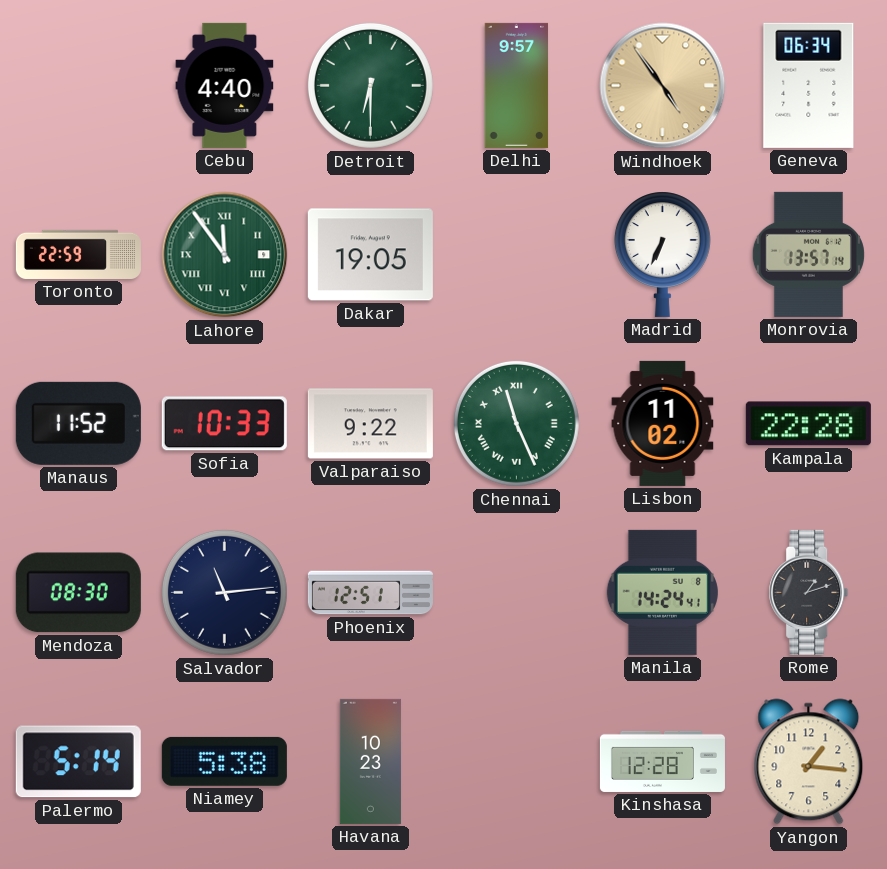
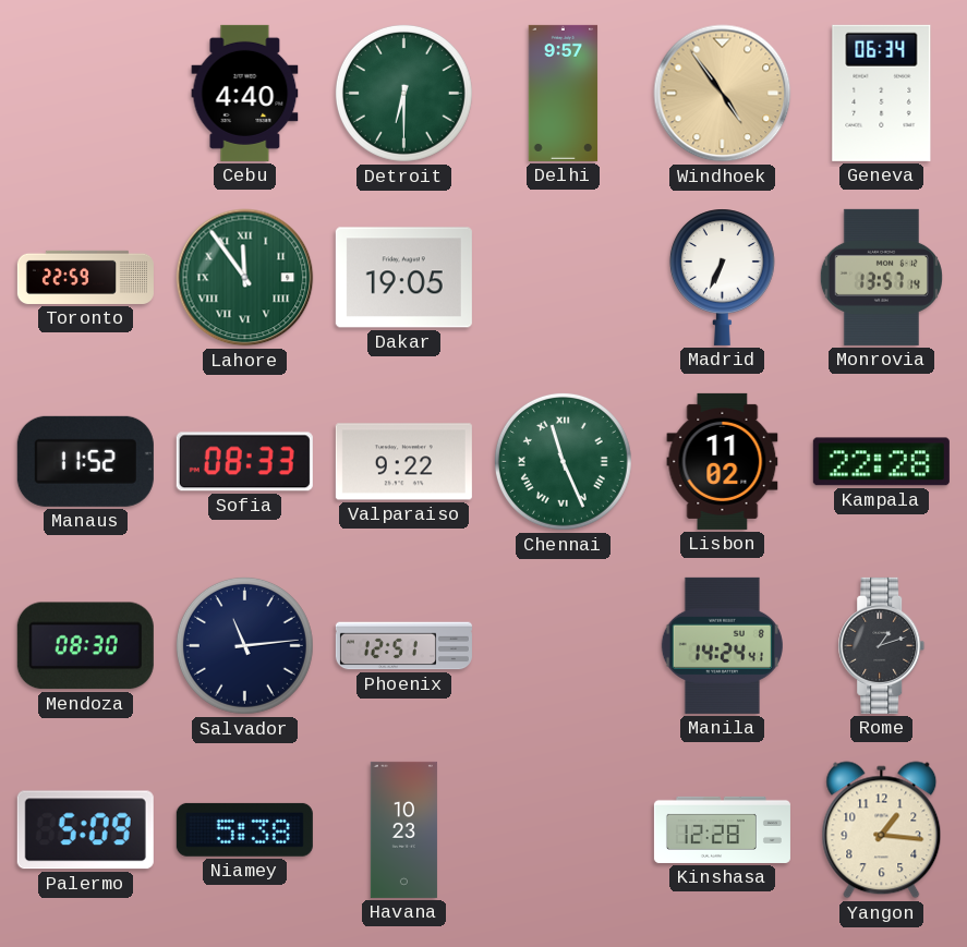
Sofia: 10:33 -> 08:33
Palermo: 5:14 -> 5:09
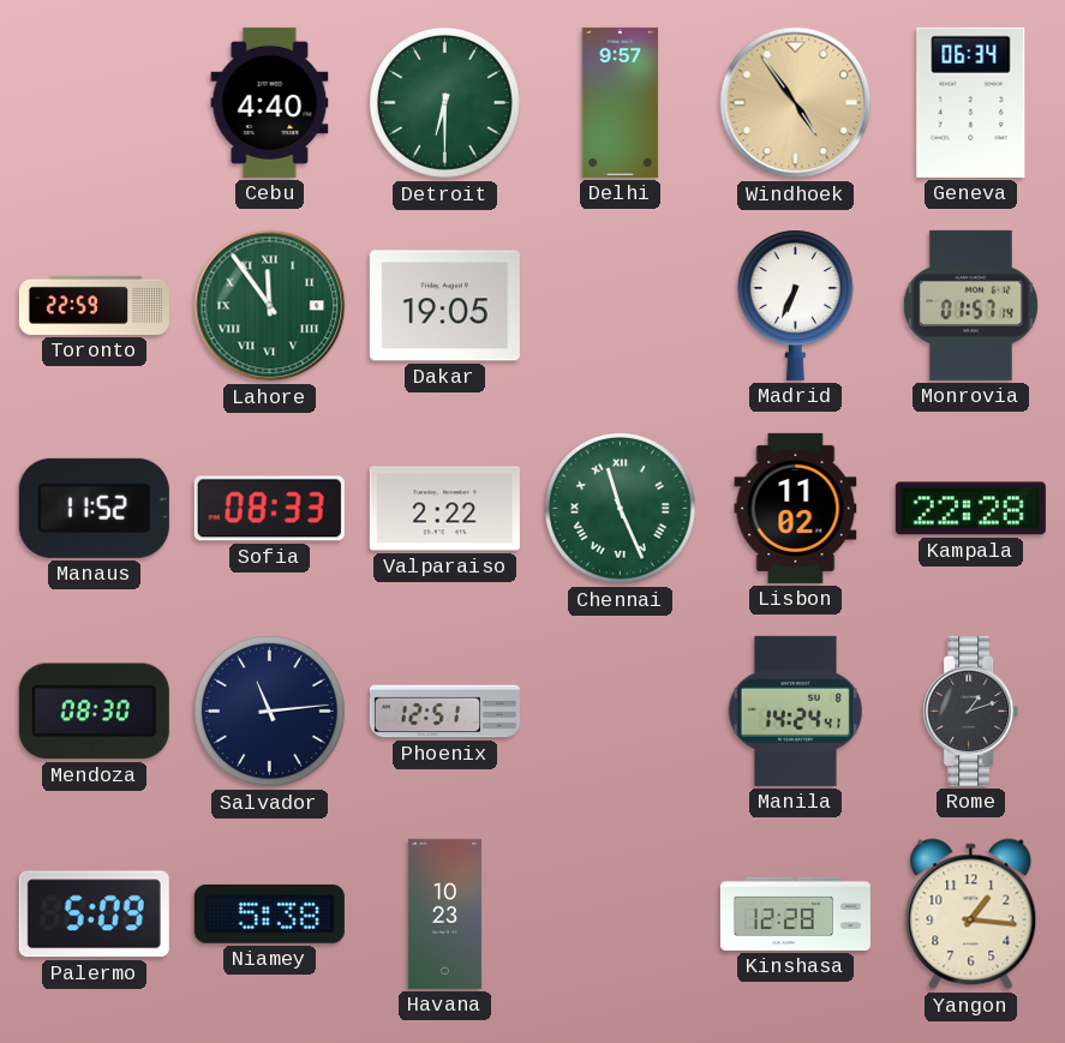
Monrovia: 13:57 -> 01:57
Valparaiso: 9:22 -> 2:22
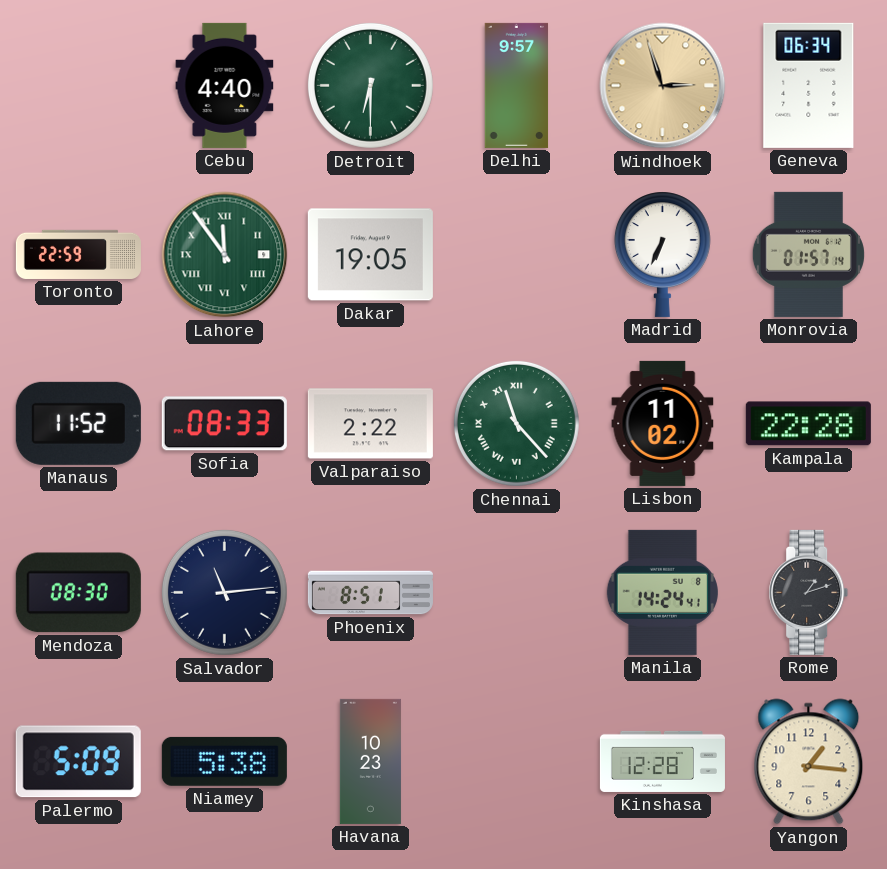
Windhoek: 4:54 -> 2:57
Chennai: 11:26 -> 11:23
Phoenix: 12:51 -> 8:51
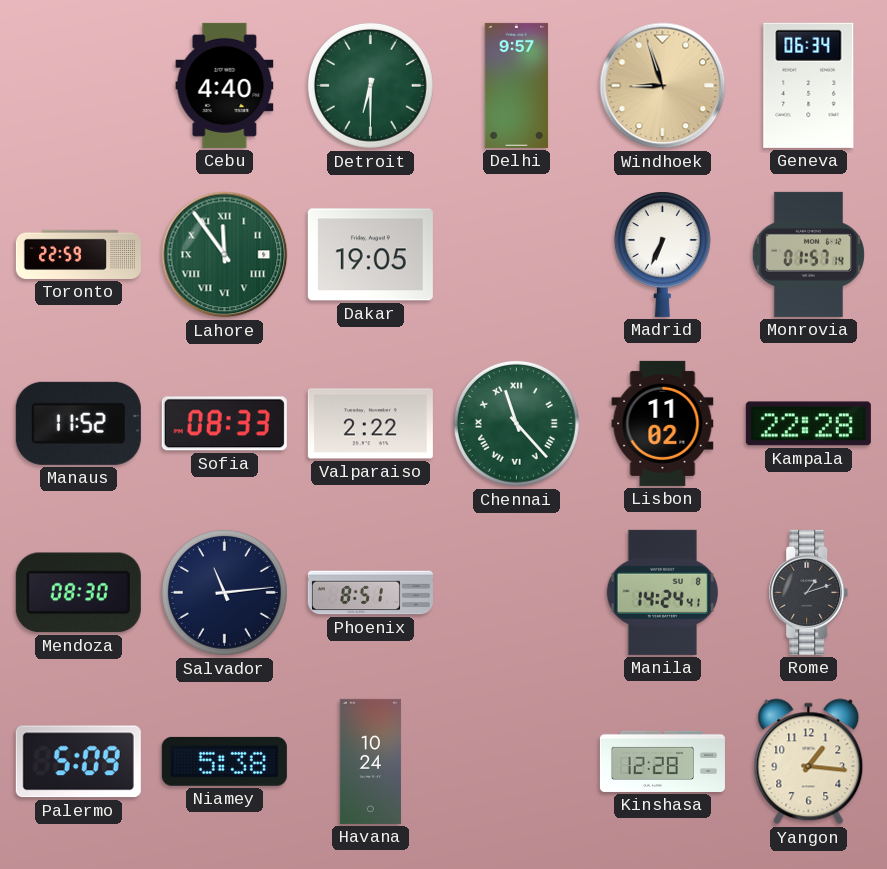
Windhoek: 2:57 -> 8:57
Havana: 10:23 -> 10:24
